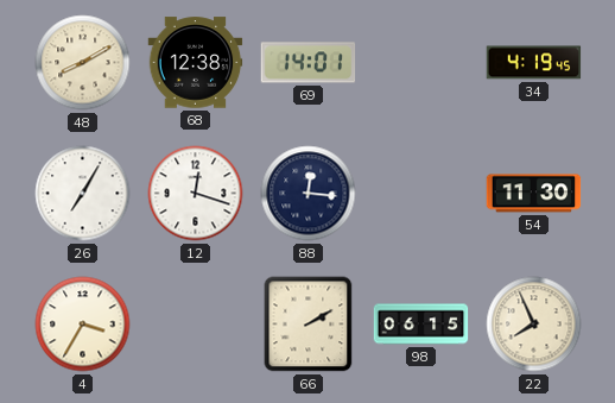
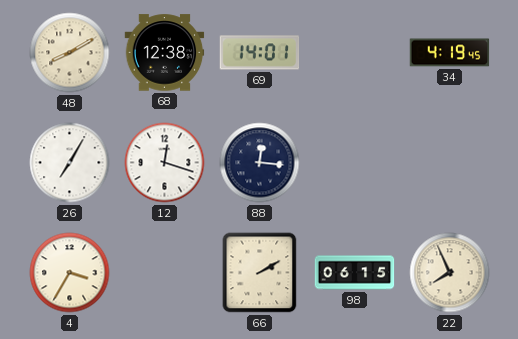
54: 11:30 -> none
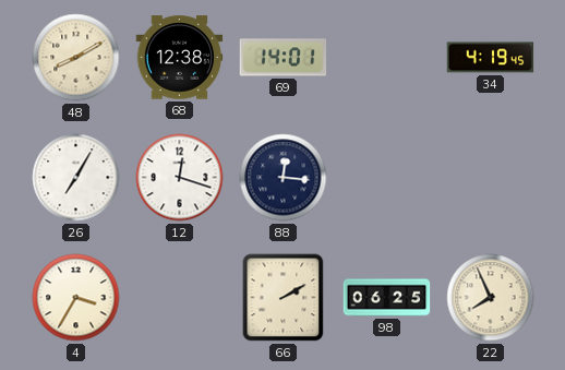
98: 06:15 -> 06:25
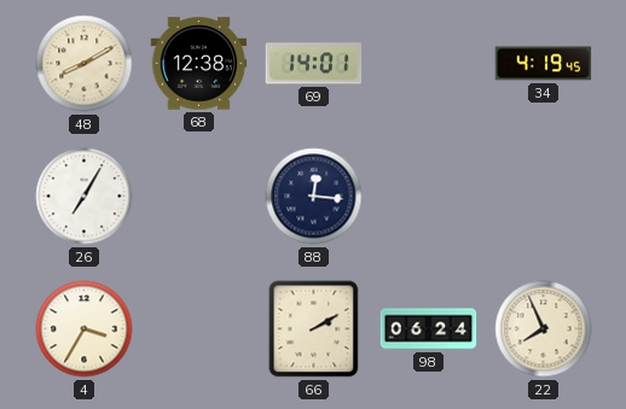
12: 12:18 -> none
98: 06:25 -> 06:24
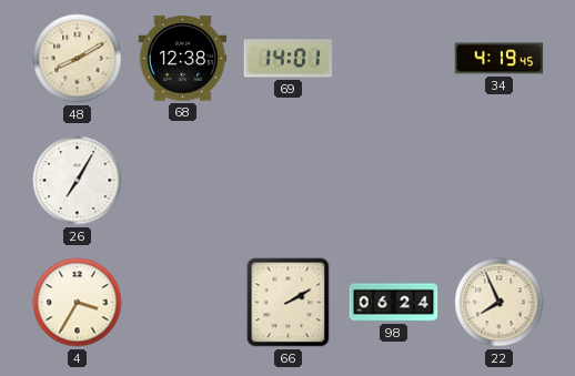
88: 12:16 -> none
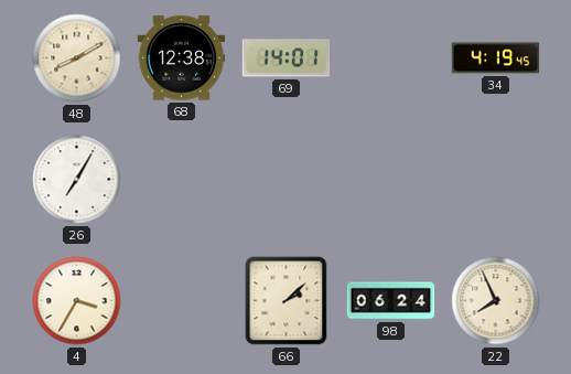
66: 2:10 -> 2:08
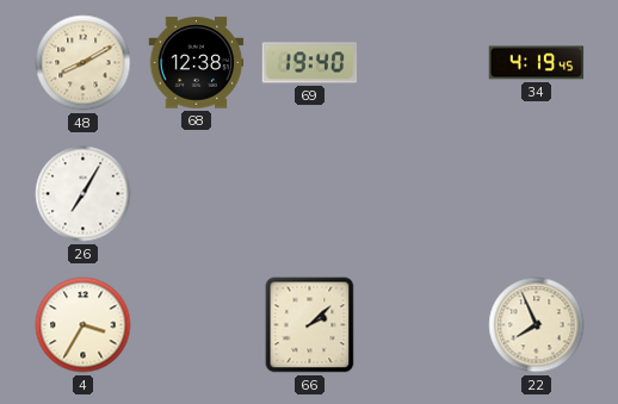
69: 14:01 -> 19:40
98: 06:24 -> none
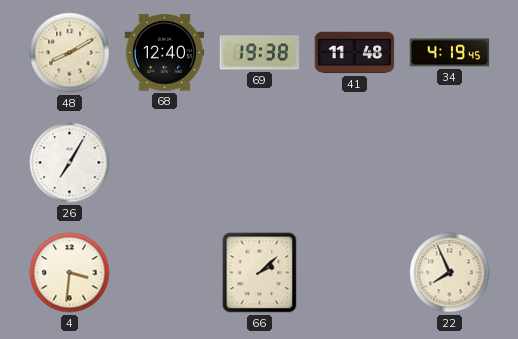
68: 12:38 -> 12:40
69: 19:40 -> 19:38
41: none -> 11:48
4: 3:35 -> 3:31
